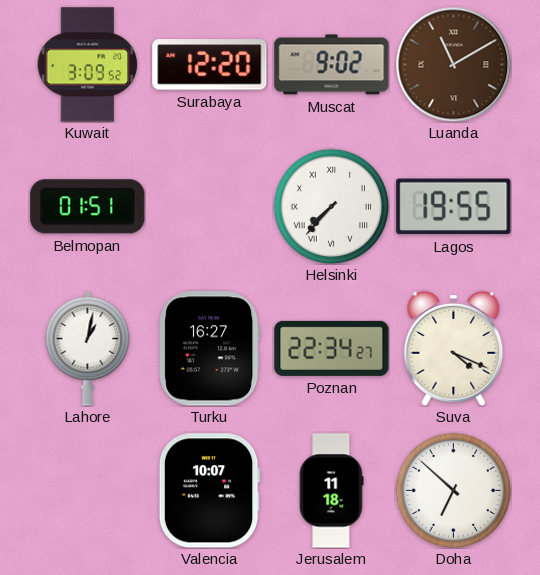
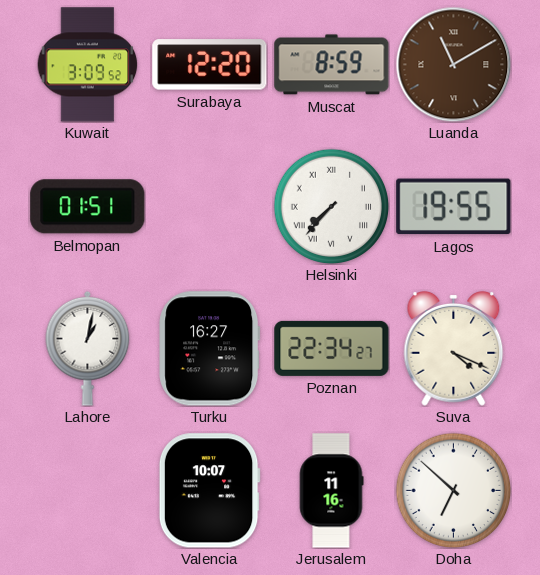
Muscat: 9:02 -> 8:59
Jerusalem: 11:18 -> 11:16
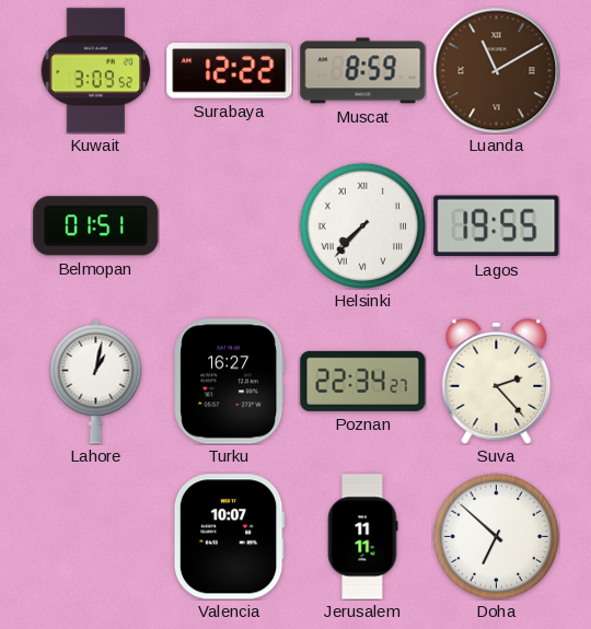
Surabaya: 12:20 -> 12:22
Suva: 4:19 -> 2:23
Jerusalem: 11:16 -> 11:11
